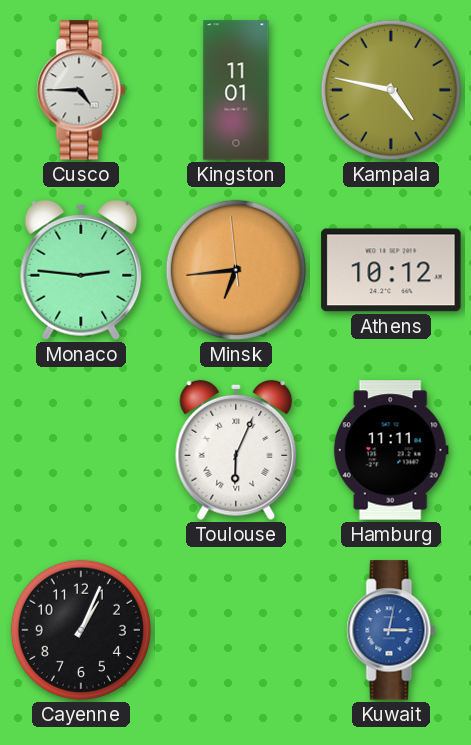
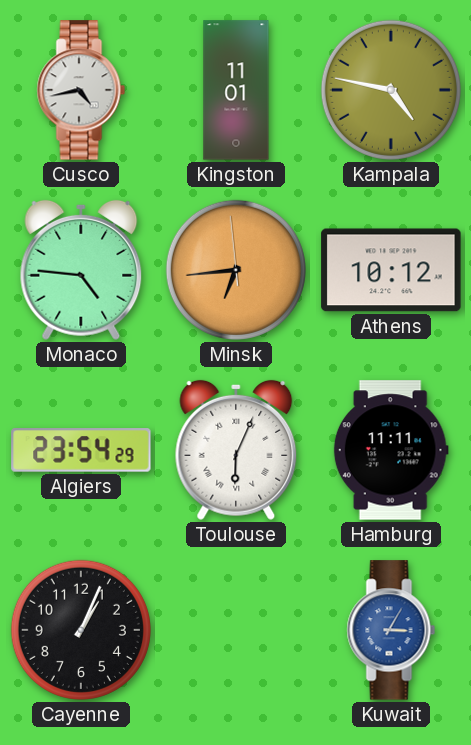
Cusco: 4:45 -> 4:43
Monaco: 2:46 -> 4:46
Algiers: none -> 23:54
Kuwait: 3:02 -> 3:05
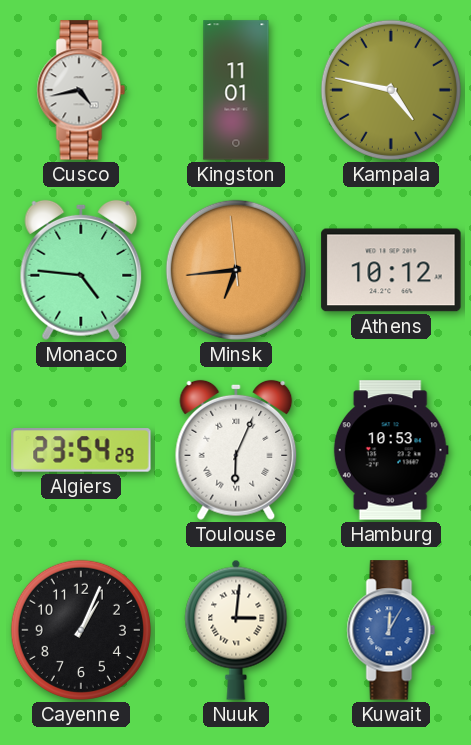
Hamburg: 11:11 -> 10:53
Nuuk: none -> 3:01
Kuwait: 3:05 -> 12:05
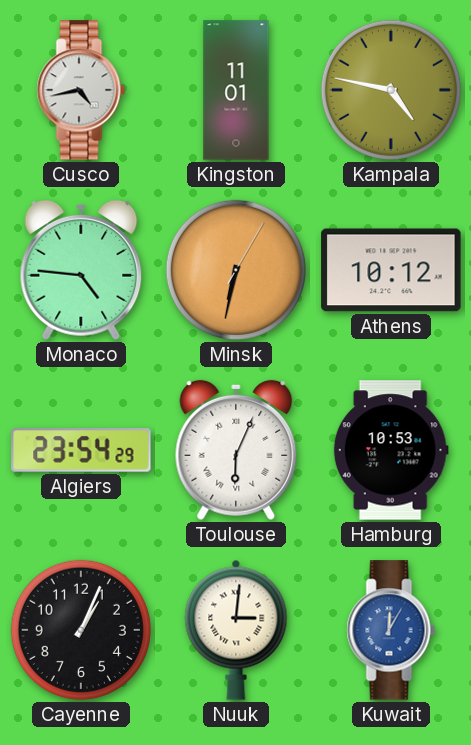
Minsk: 6:43 -> 6:32
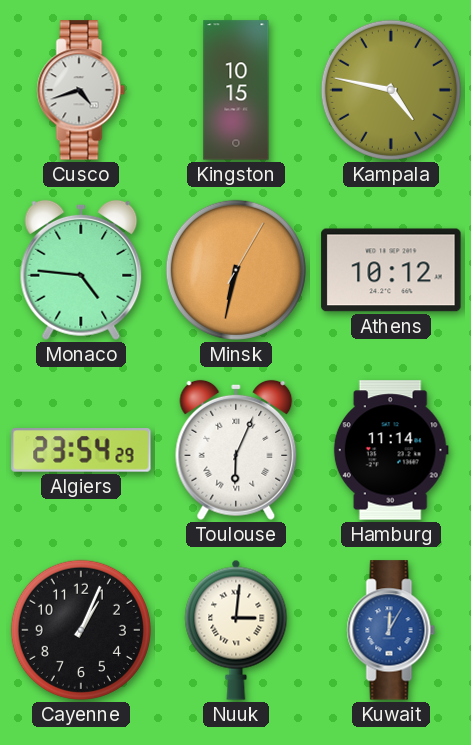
Cusco: 4:43 -> 4:42
Kingston: 11:01 -> 10:15
Hamburg: 10:53 -> 11:14
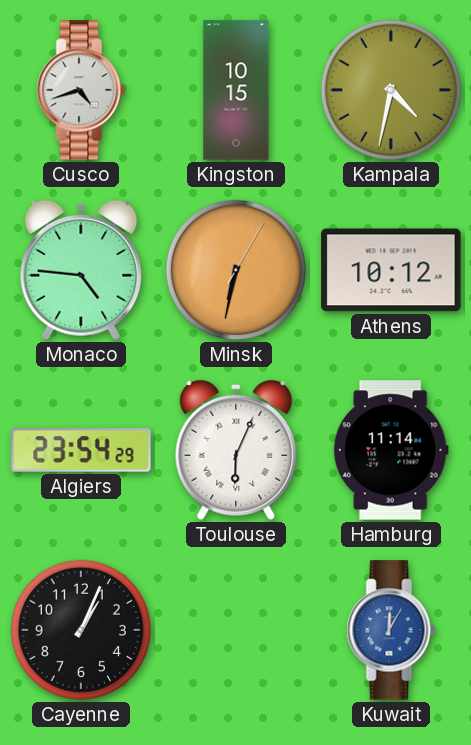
Kampala: 4:47 -> 4:32
Nuuk: 3:01 -> none
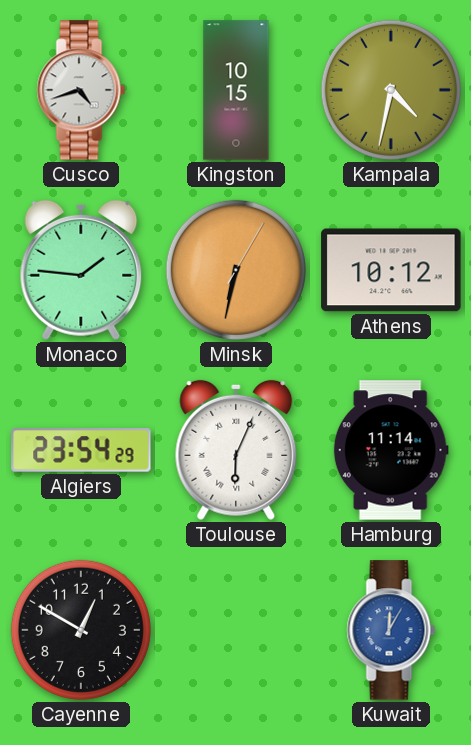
Monaco: 4:46 -> 1:46
Cayenne: 1:04 -> 12:50
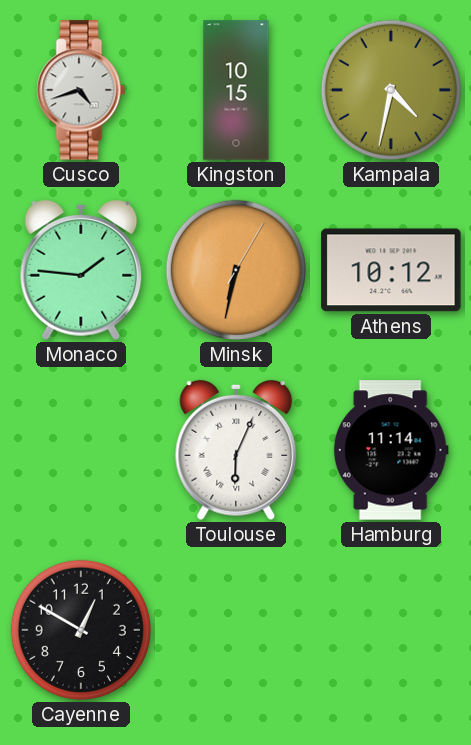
Algiers: 23:54 -> none
Kuwait: 12:05 -> none
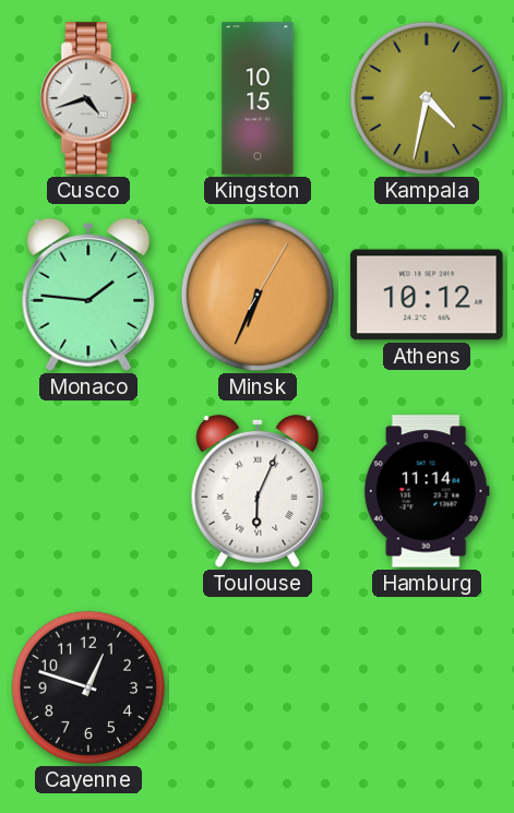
Minsk: 6:32 -> 6:34
Cayenne: 12:50 -> 12:48
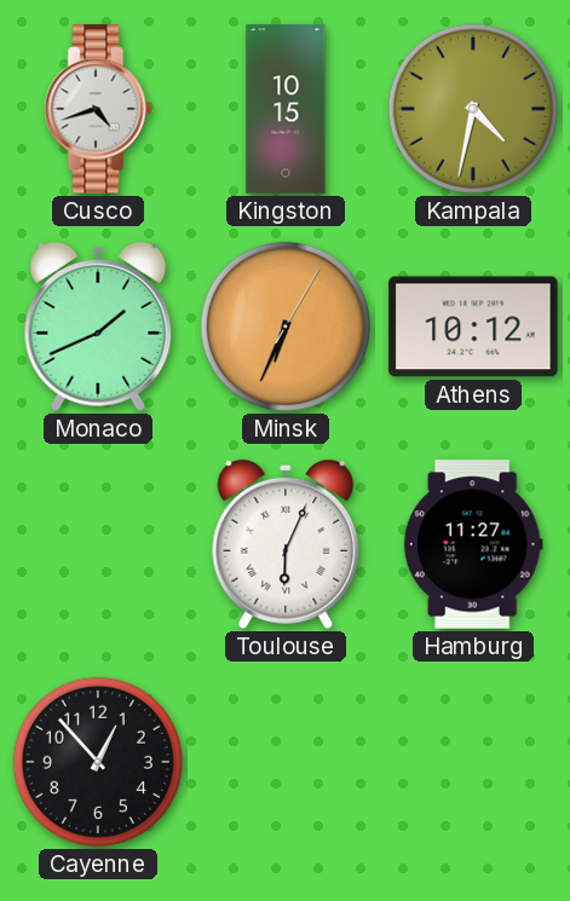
Monaco: 1:46 -> 1:41
Hamburg: 11:14 -> 11:27
Cayenne: 12:48 -> 12:53
